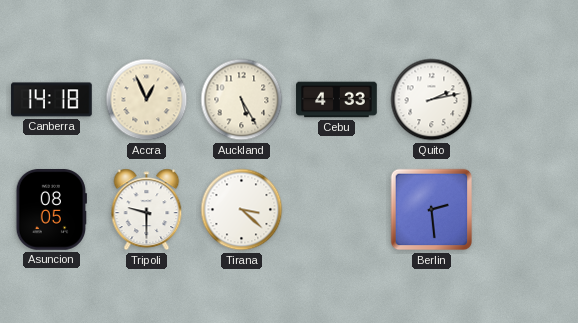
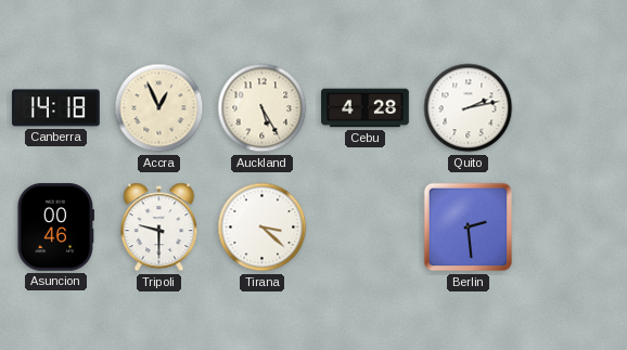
Cebu: 4:33 -> 4:28
Asuncion: 08:05 -> 00:46
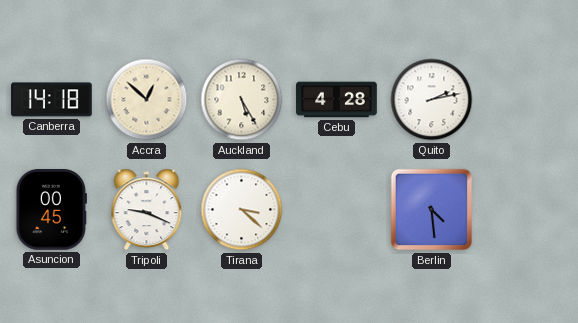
Accra: 12:56 -> 12:52
Asuncion: 00:46 -> 00:45
Tripoli: 9:30 -> 9:19
Berlin: 2:29 -> 4:29
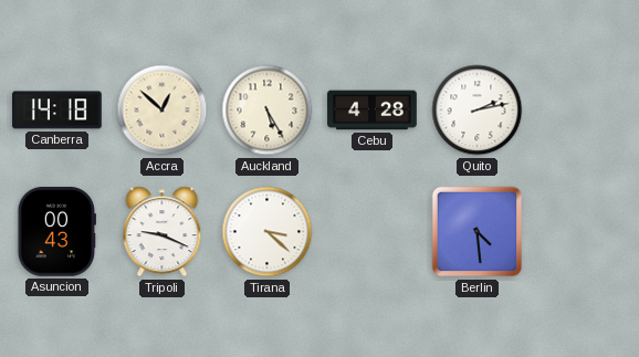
Asuncion: 00:45 -> 00:43
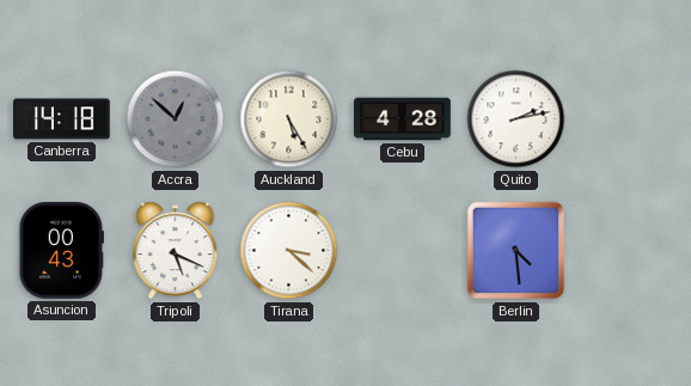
Accra dial: cream -> grey
Tripoli: 9:19 -> 5:19
